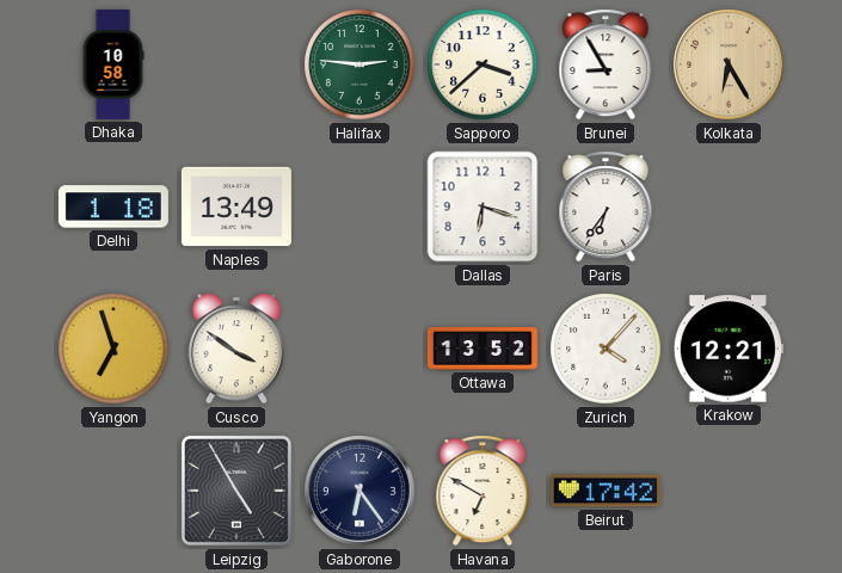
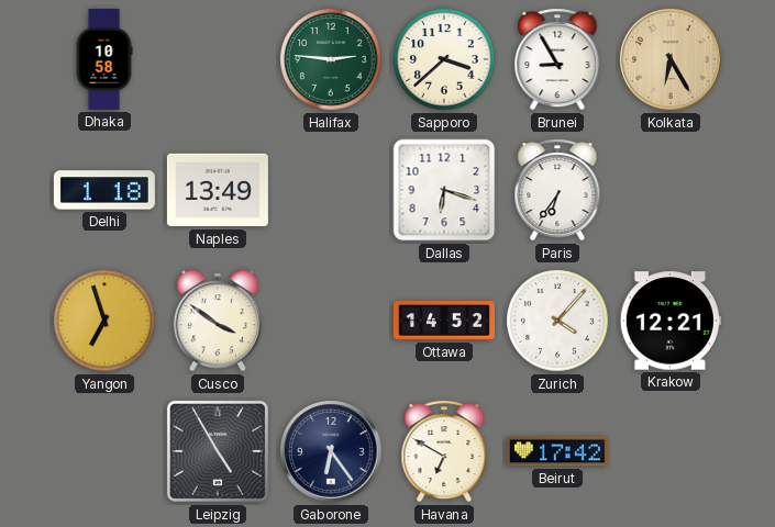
Ottawa: 13:52 -> 14:52
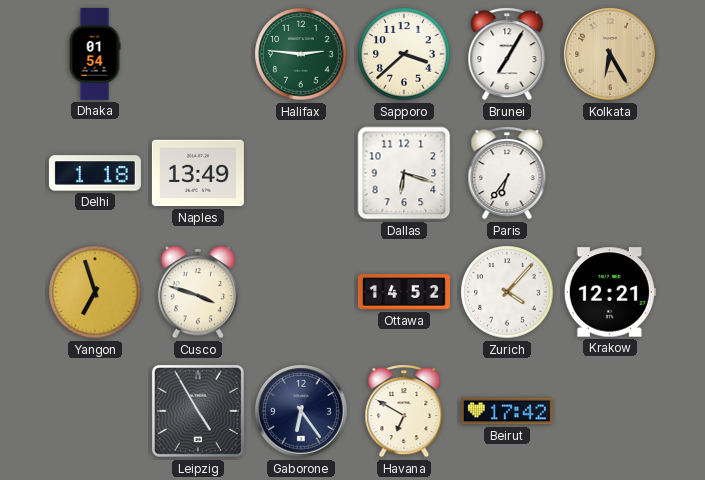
Dhaka: 10:58 -> 01:54
Brunei: 8:55 -> 7:05
Cusco: 3:51 -> 3:48
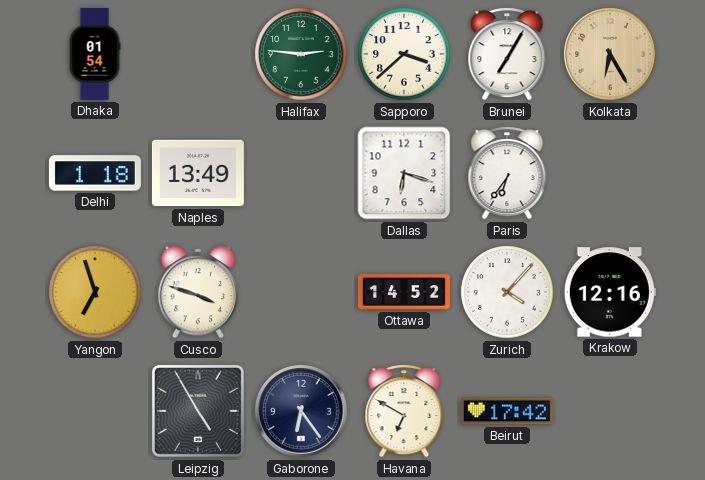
Krakow: 12:21 -> 12:16
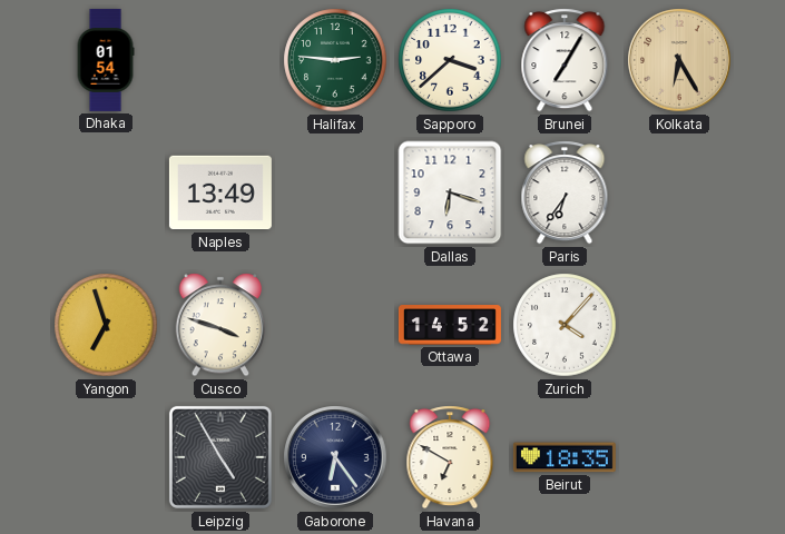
Delhi: 1:18 -> none
Krakow: 12:16 -> none
Beirut: 17:42 -> 18:35
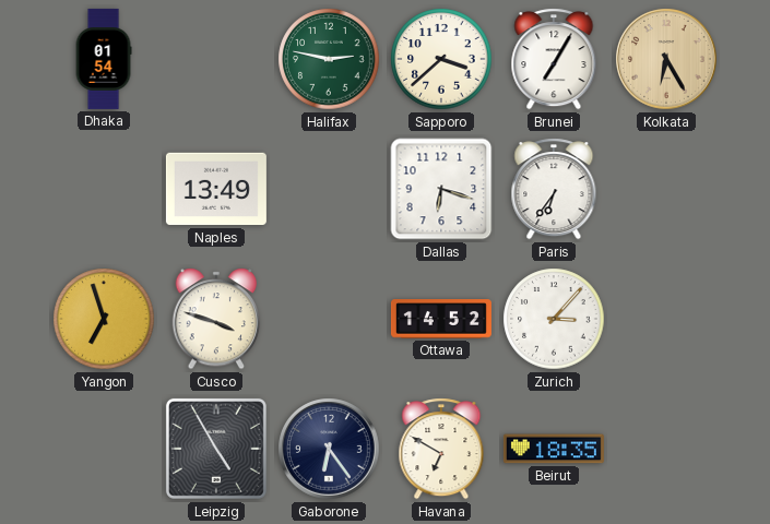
Halifax: 2:46 -> 2:47
Zurich: 4:07 -> 3:07
